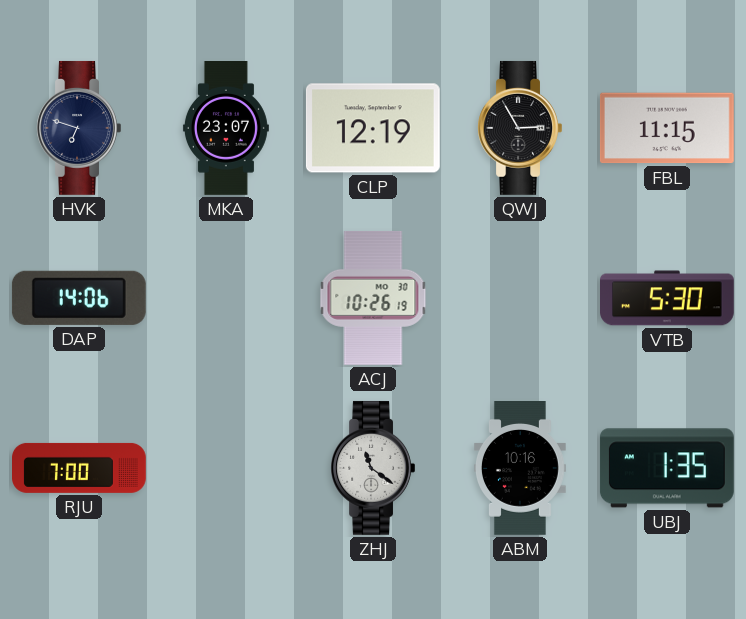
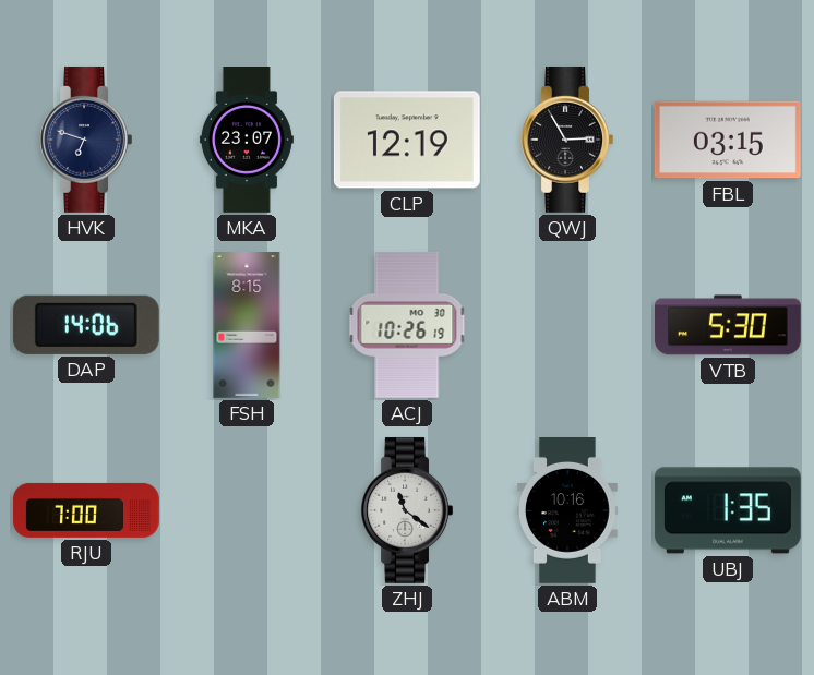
FBL: 11:15 -> 03:15
FSH: none -> 8:15
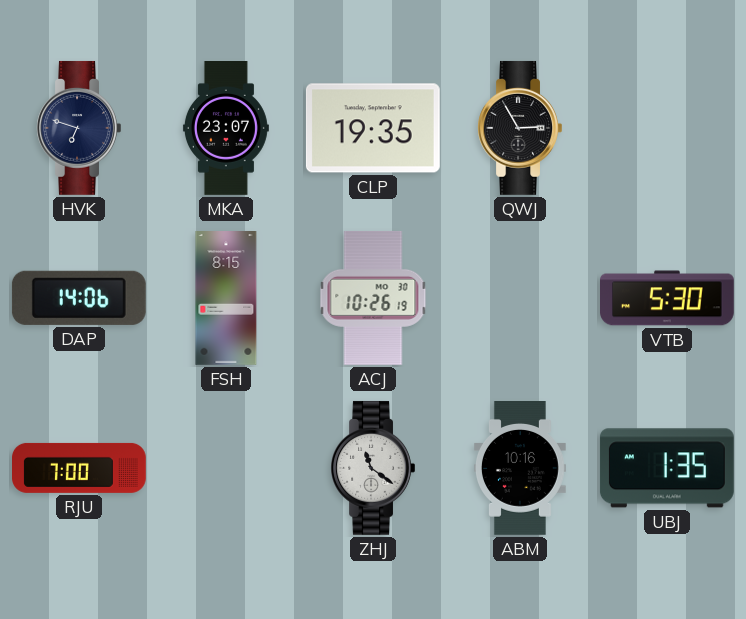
CLP: 12:19 -> 19:35
FBL: 03:15 -> none
